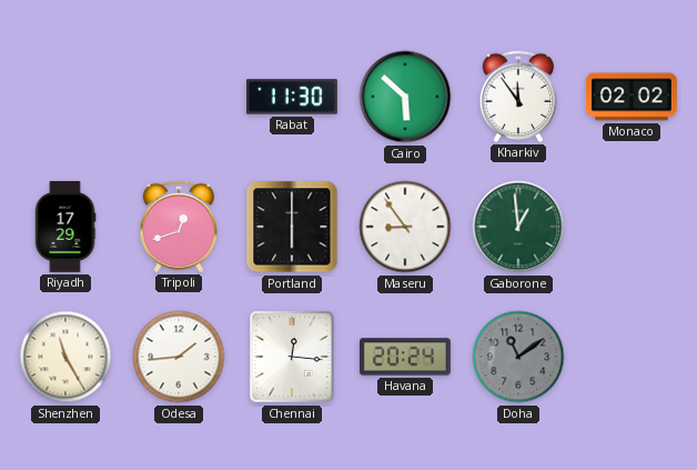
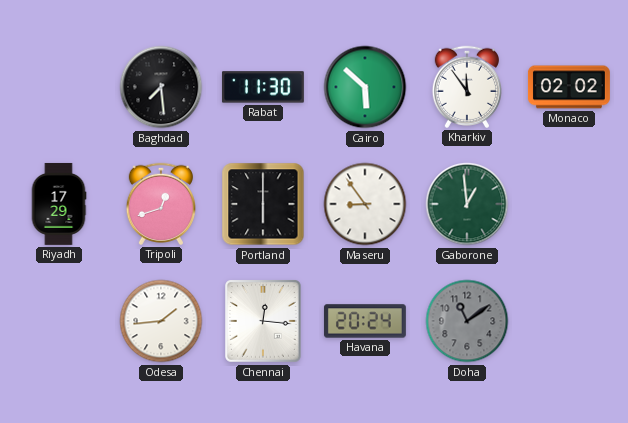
Baghdad: none -> 7:29
Shenzhen: 11:25 -> none
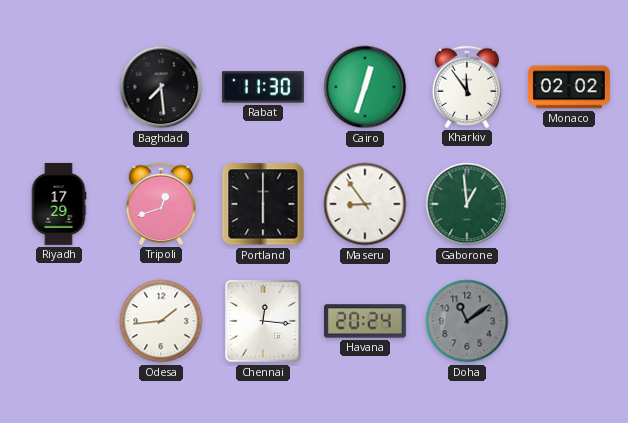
Cairo: 5:52 -> 12:33
